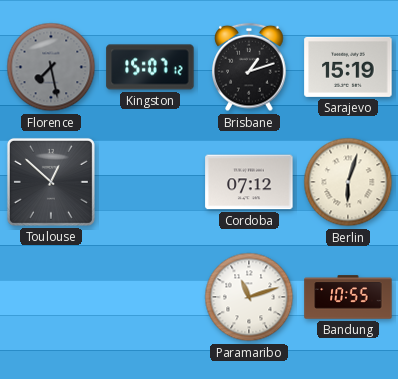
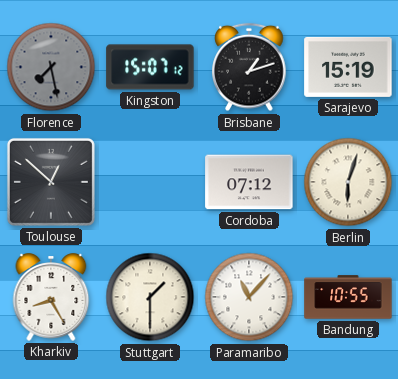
Kharkiv: none -> 8:25
Stuttgart: none -> 1:30
Paramaribo: 11:12 -> 11:07
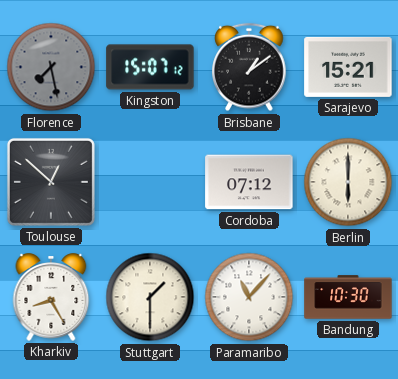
Brisbane: 1:12 -> 1:09
Sarajevo: 15:19 -> 15:21
Berlin: 6:03 -> 6:00
Bandung: 10:55 -> 10:30
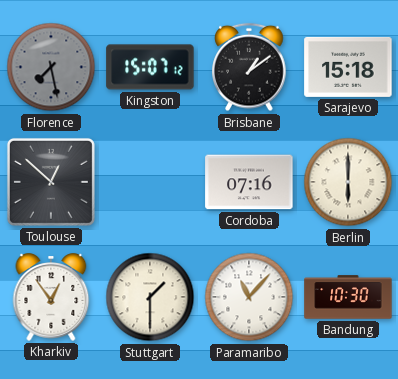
Sarajevo: 15:21 -> 15:18
Cordoba: 07:12 -> 07:16
Kharkiv: 8:25 -> 12:54
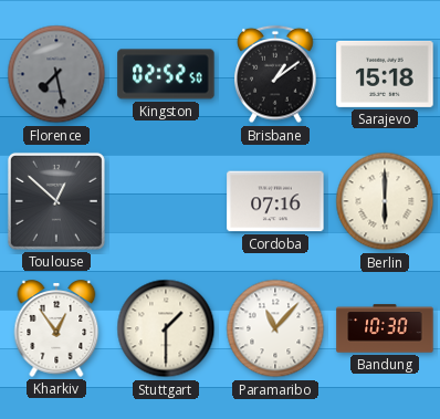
Kingston: 15:07 -> 02:52
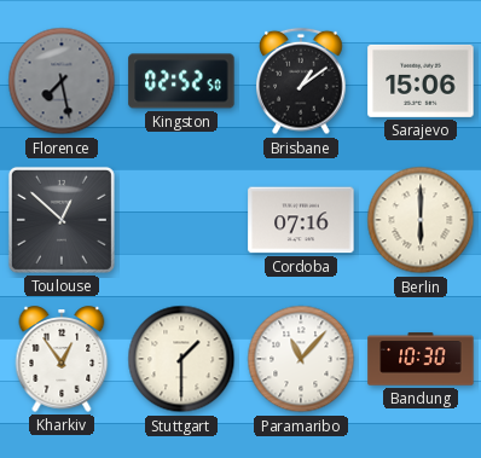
Sarajevo: 15:18 -> 15:06
